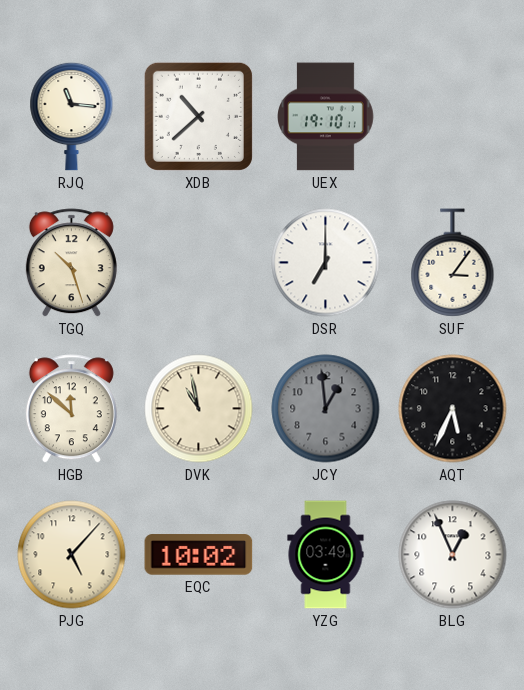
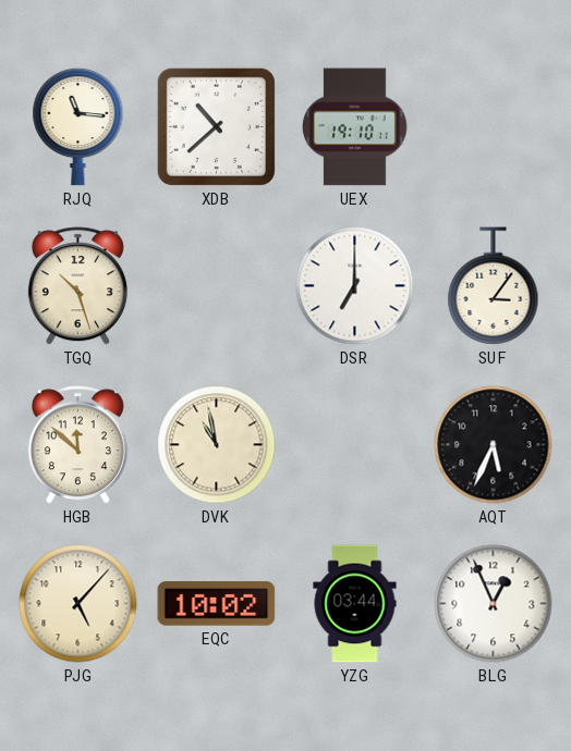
JCY: 12:59 -> none
YZG: 03:49 -> 03:44
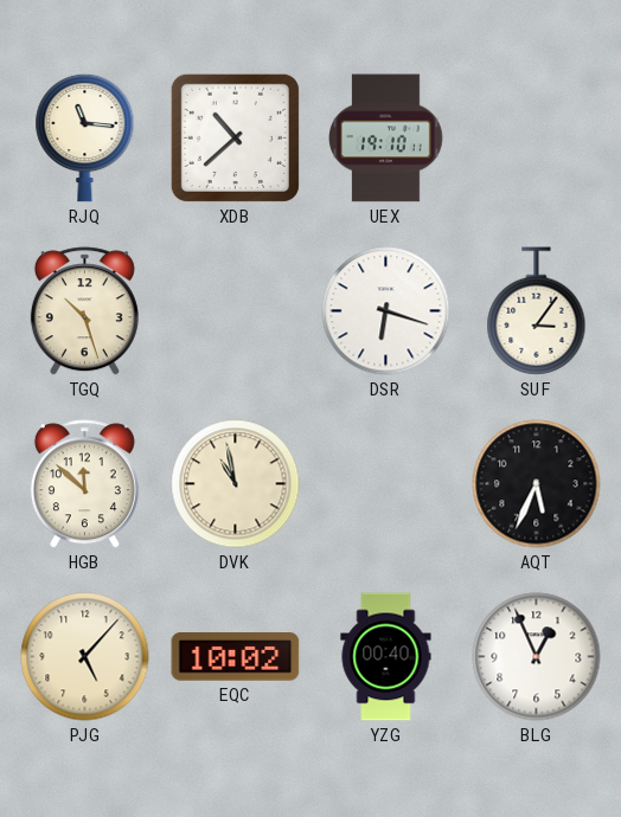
DSR: 7:00 -> 6:18
YZG: 03:44 -> 00:40
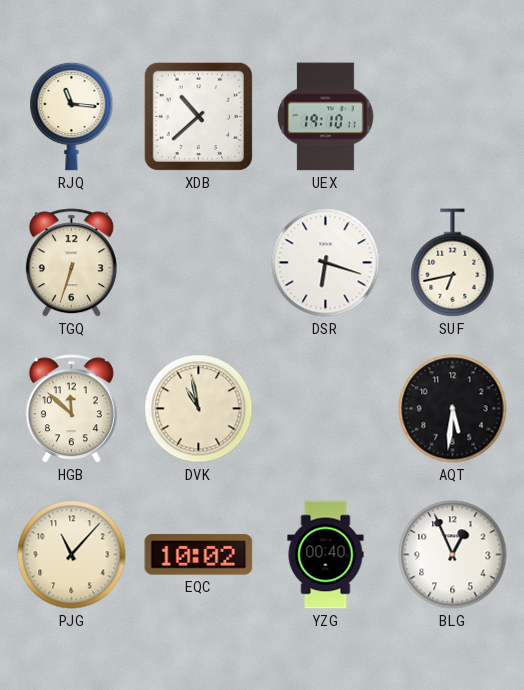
TGQ: 10:27 -> 6:33
SUF: 3:06 -> 6:43
AQT: 5:34 -> 5:31
PJG: 5:07 -> 11:07
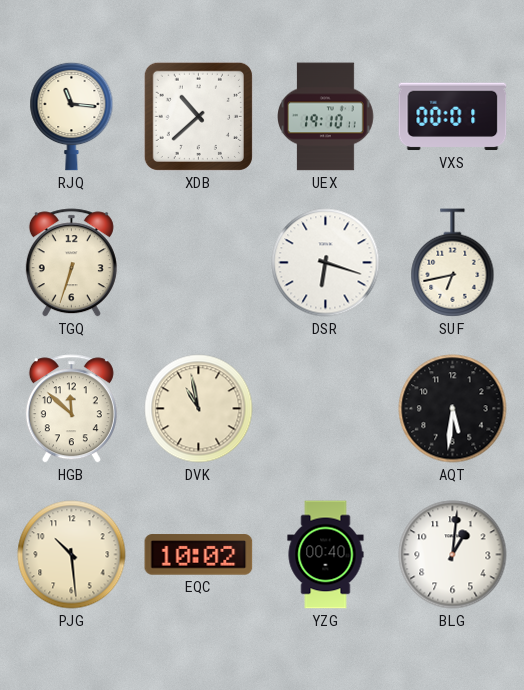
VXS: none -> 00:01
PJG: 11:07 -> 10:29
BLG: 12:56 -> 1:01
